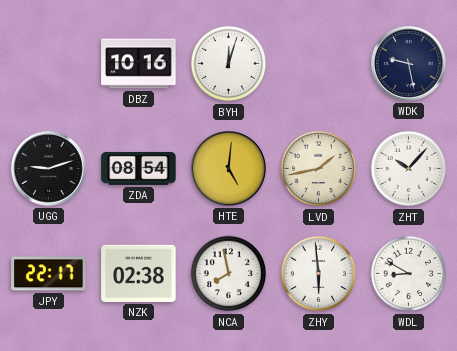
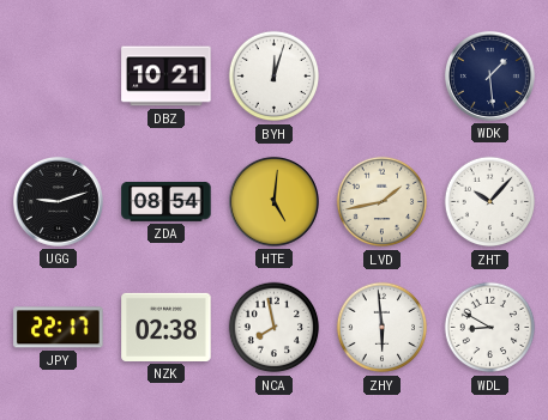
DBZ: 10:16 -> 10:21
WDK: 9:28 -> 1:29
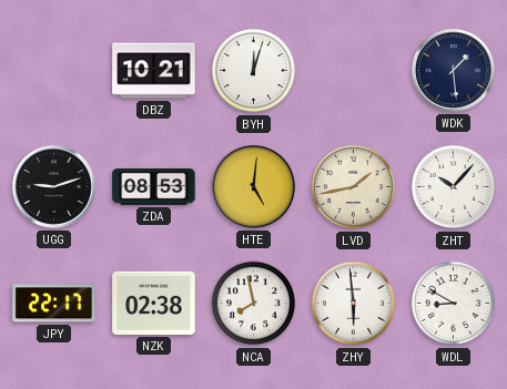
ZDA: 08:54 -> 08:53
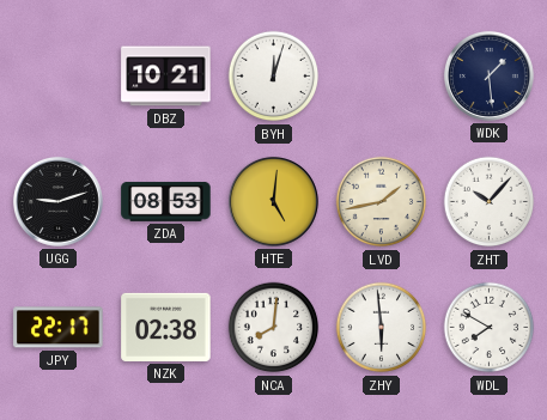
NCA: 7:58 -> 8:01
WDL: 8:50 -> 7:50
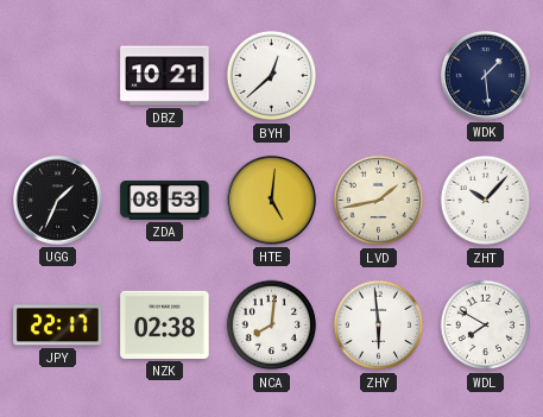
BYH: 12:03 -> 12:38
UGG: 9:12 -> 1:34
